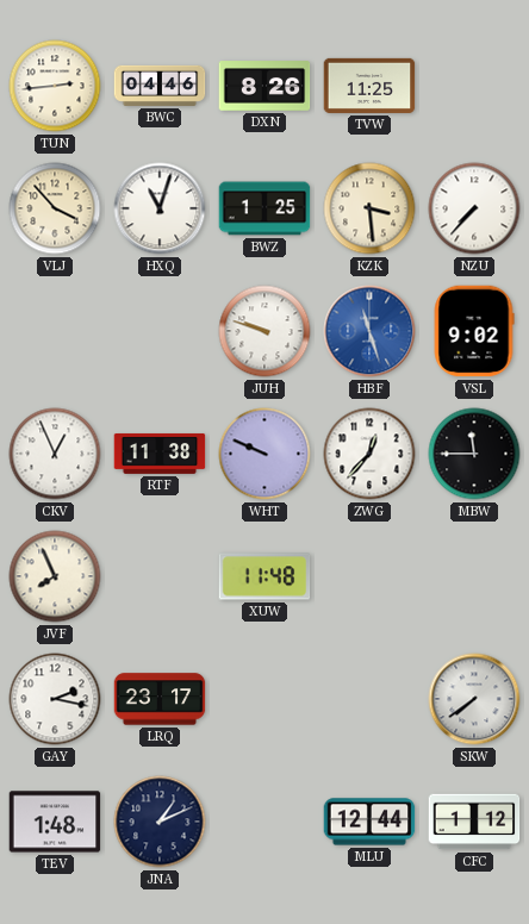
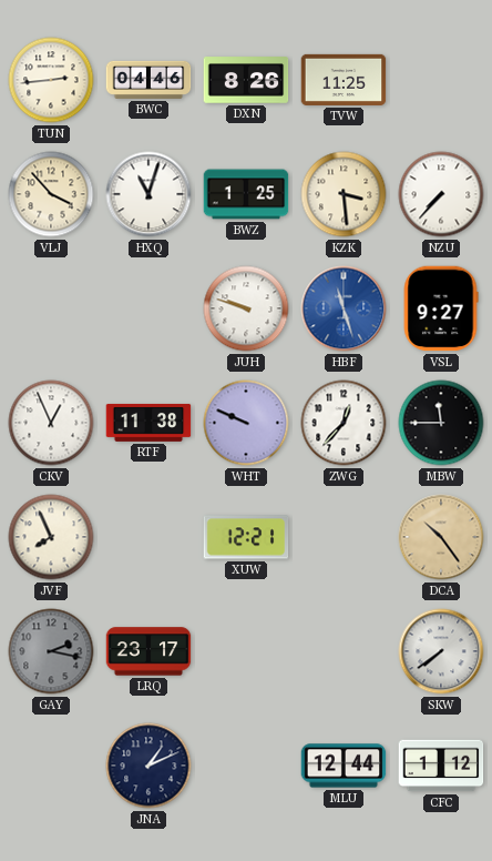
VSL: 9:02 -> 9:27
XUW: 11:48 -> 12:21
DCA: none -> 10:24
GAY dial: white -> grey
TEV: 1:48 -> none
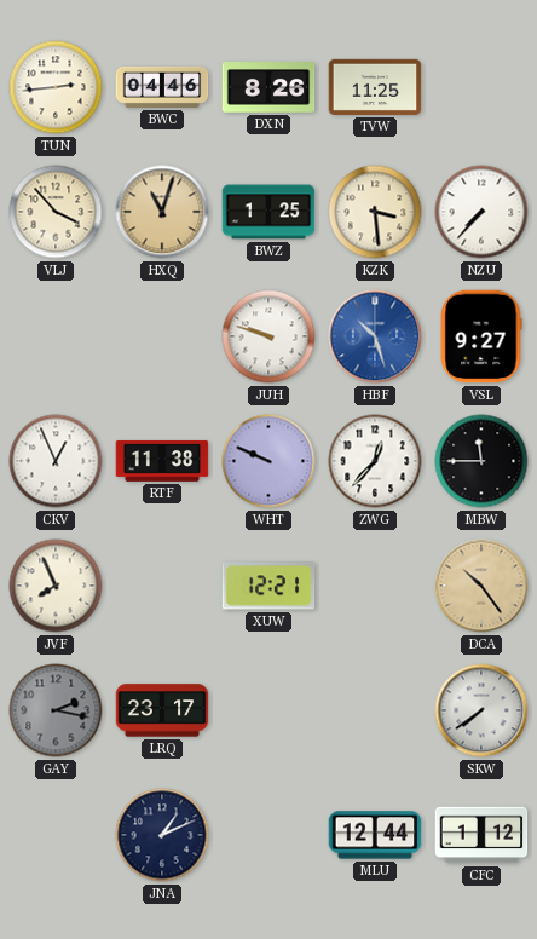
HXQ dial: white -> champagne
HBF: 11:27 -> 10:27
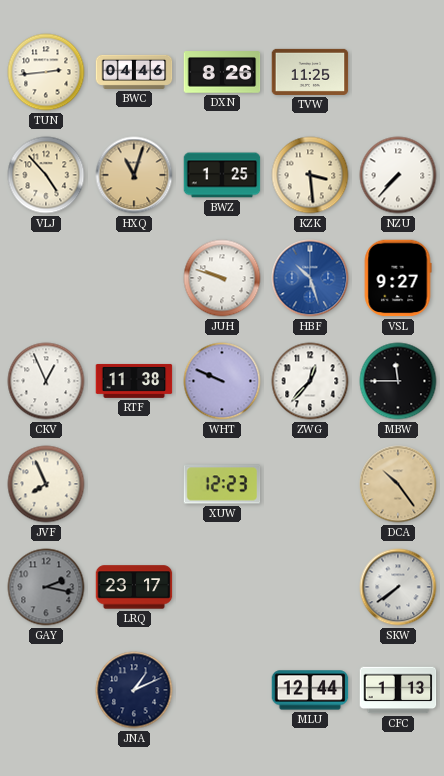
VLJ: 3:53 -> 4:53
XUW: 12:21 -> 12:23
CFC: 1:12 -> 1:13
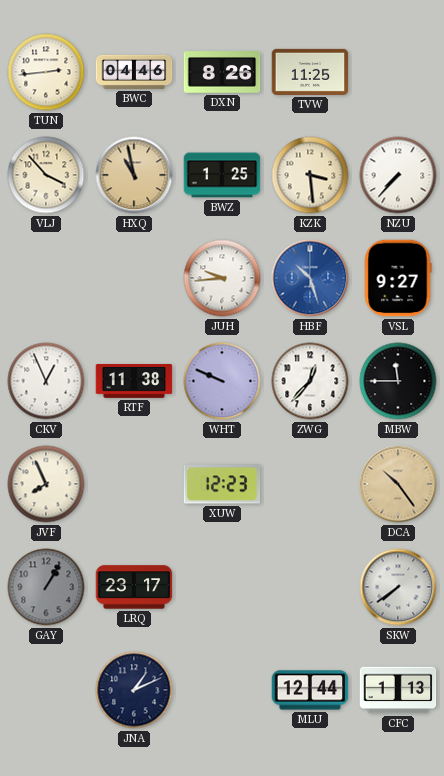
VLJ: 4:53 -> 3:53
HXQ: 11:03 -> 10:58
JUH: 9:48 -> 9:44
GAY: 2:17 -> 1:05
